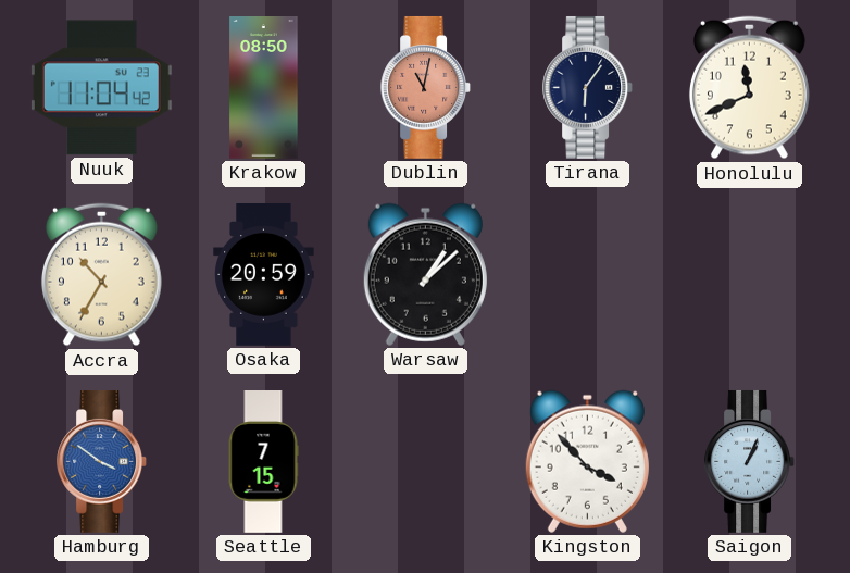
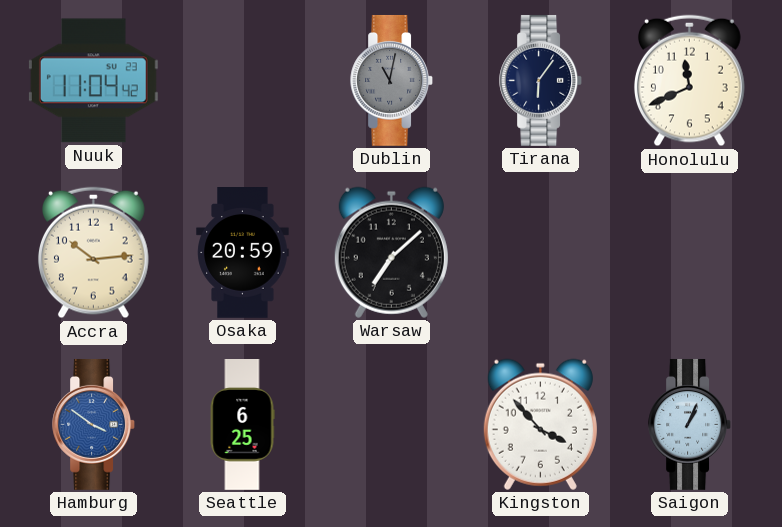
Krakow: 08:50 -> none
Dublin dial: salmon -> grey
Accra: 10:35 -> 10:14
Warsaw: 1:08 -> 7:08
Seattle: 7:15 -> 6:25
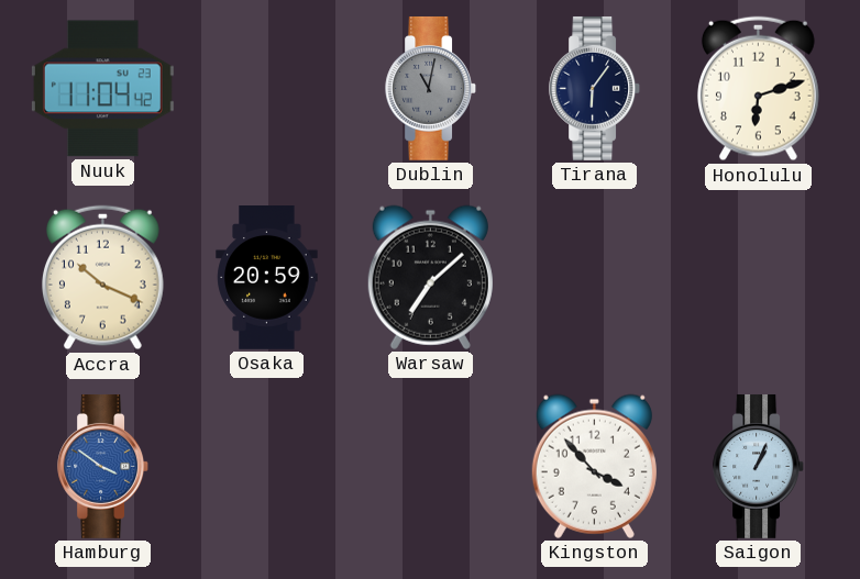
Honolulu: 11:41 -> 6:12
Accra: 10:14 -> 10:19
Seattle: 6:25 -> none
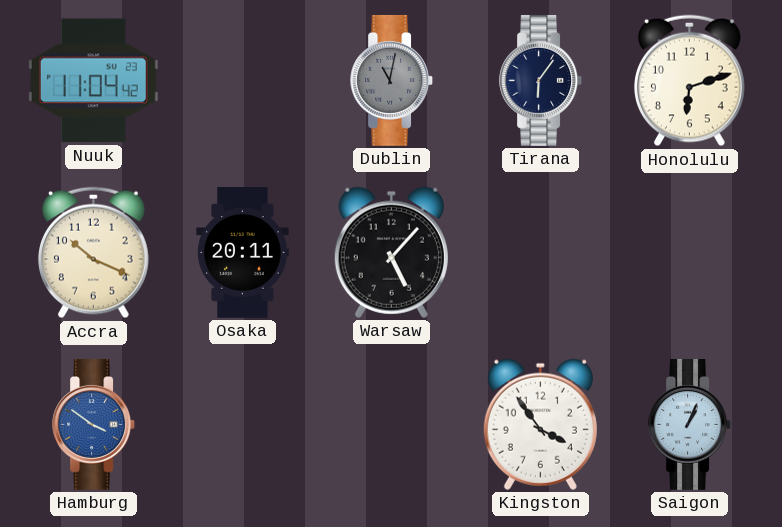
Osaka: 20:59 -> 20:11
Warsaw: 7:08 -> 5:07
Kingston: 3:53 -> 3:54
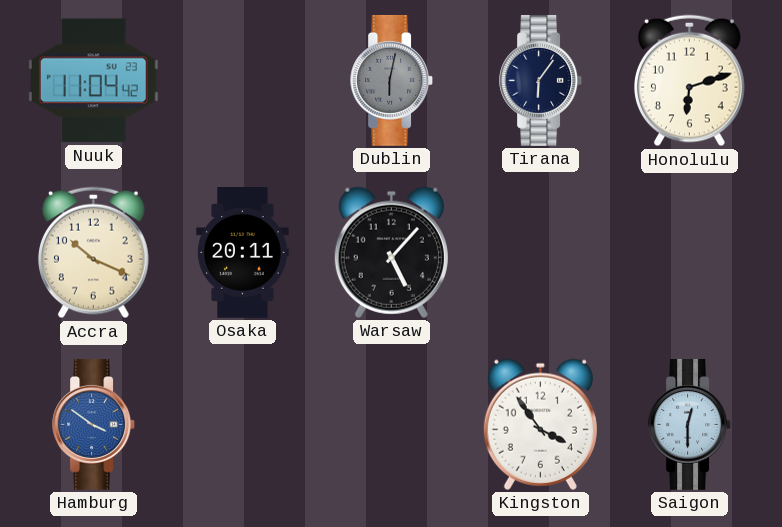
Dublin: 11:02 -> 6:02
Saigon: 1:04 -> 12:30
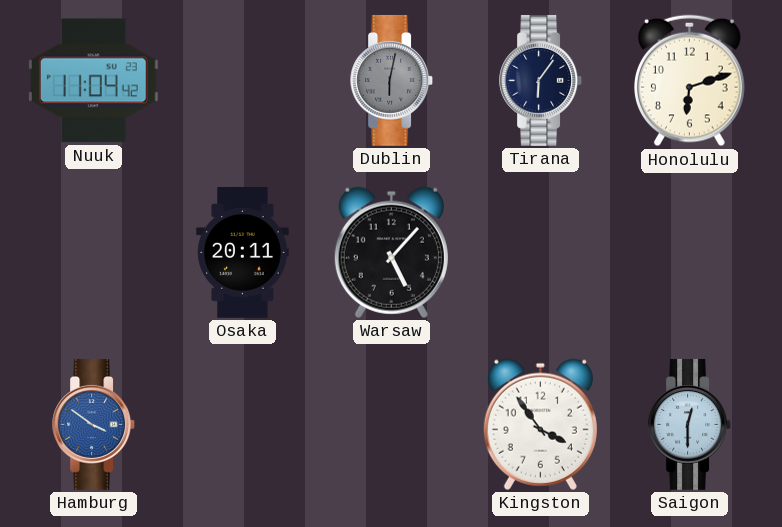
Accra: 10:19 -> none
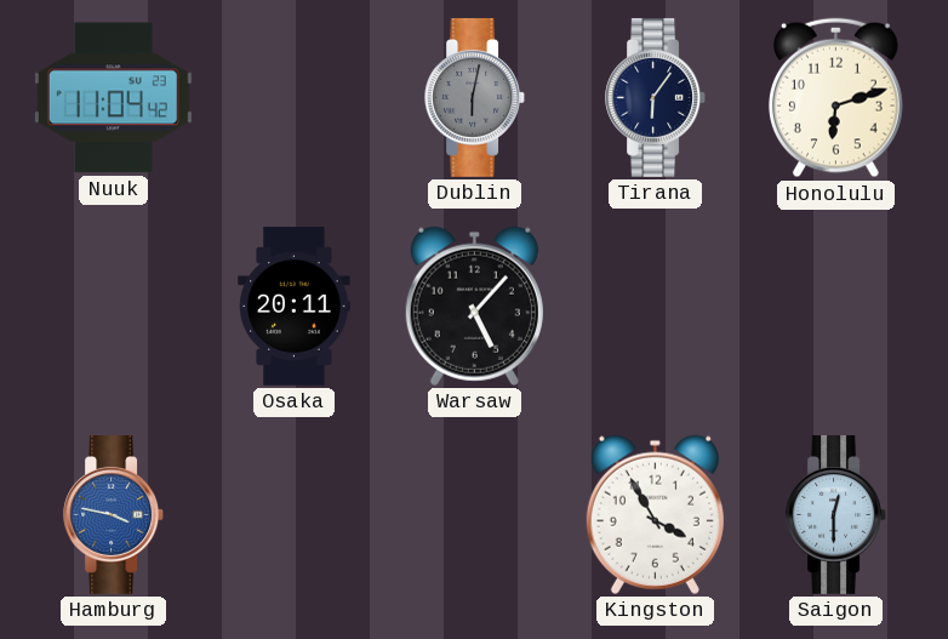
Hamburg: 3:51 -> 3:47
Kingston: 3:54 -> 3:55
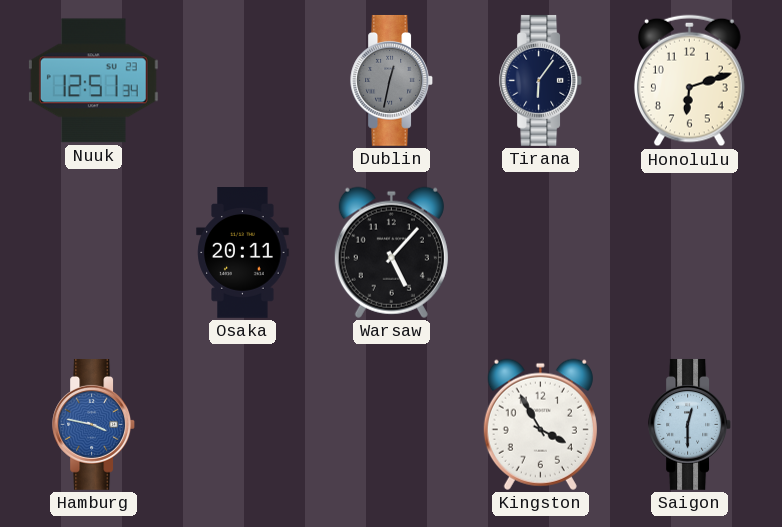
Nuuk: 11:04 -> 12:51
Dublin: 6:02 -> 12:32
